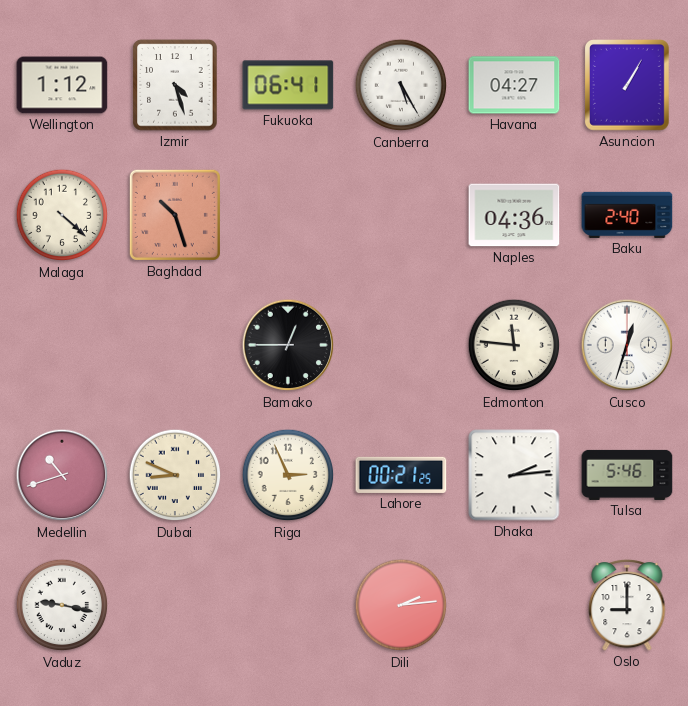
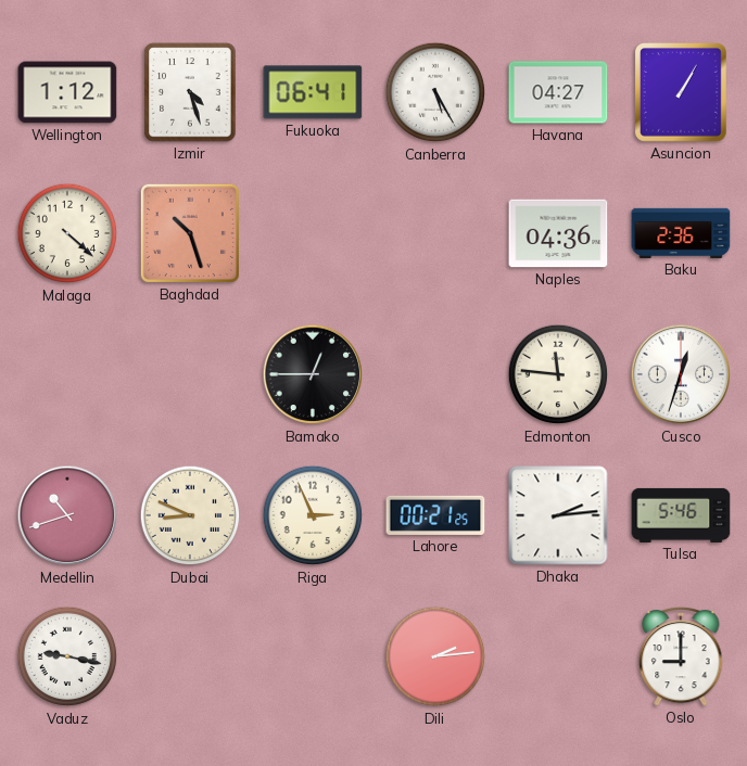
Baku: 2:40 -> 2:36
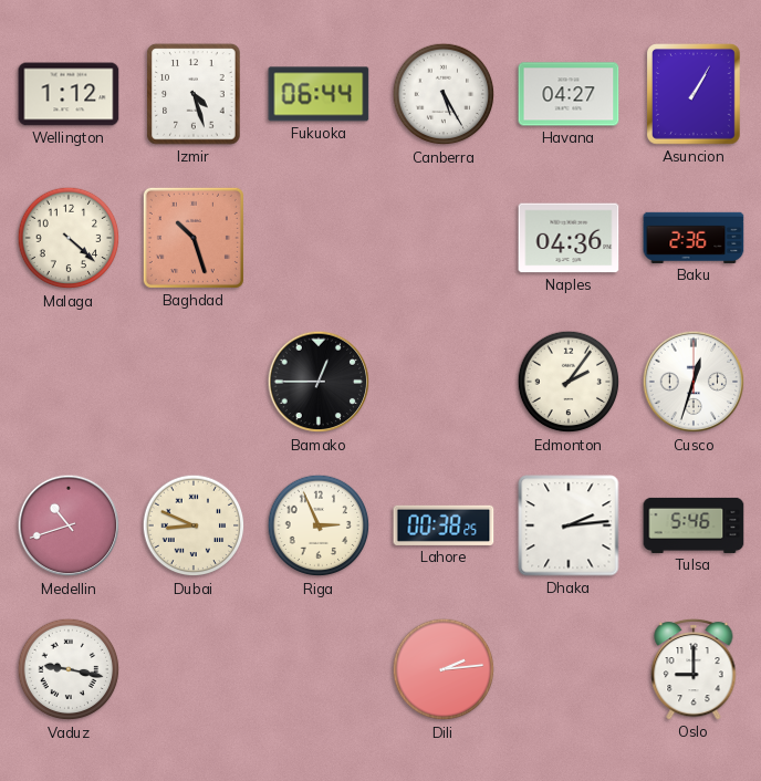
Fukuoka: 06:41 -> 06:44
Edmonton: 11:46 -> 2:06
Lahore: 00:21 -> 00:38
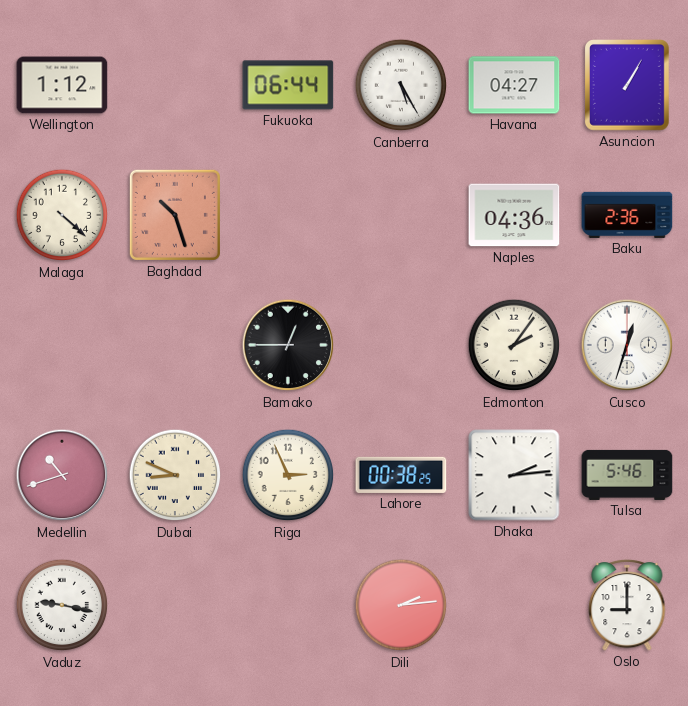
Izmir: 4:27 -> none
